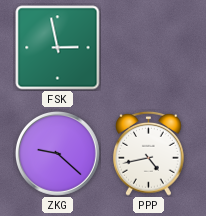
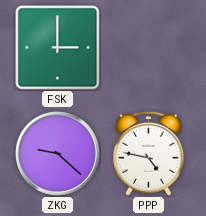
FSK: 2:58 -> 3:00
PPP: 4:43 -> 4:47
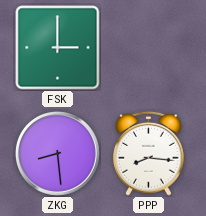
ZKG: 9:22 -> 8:29
PPP: 4:47 -> 8:16
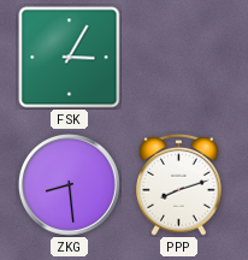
FSK: 3:00 -> 3:05
PPP: 8:16 -> 8:12
